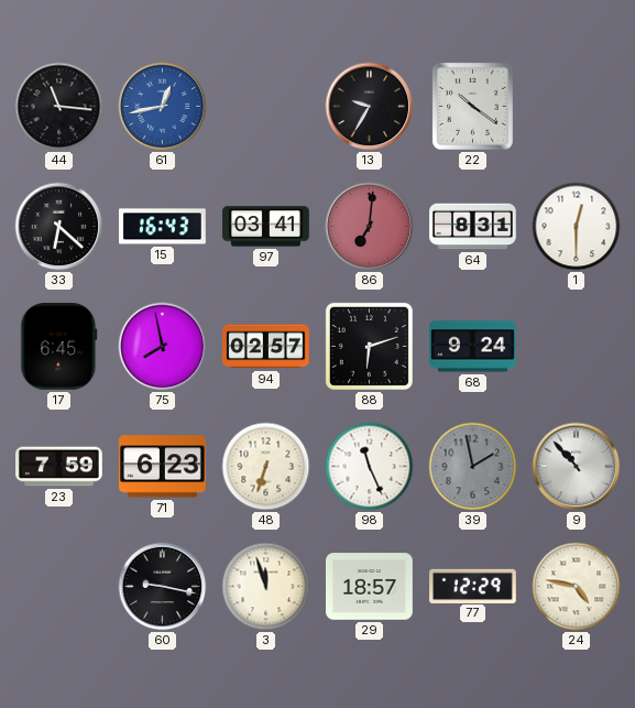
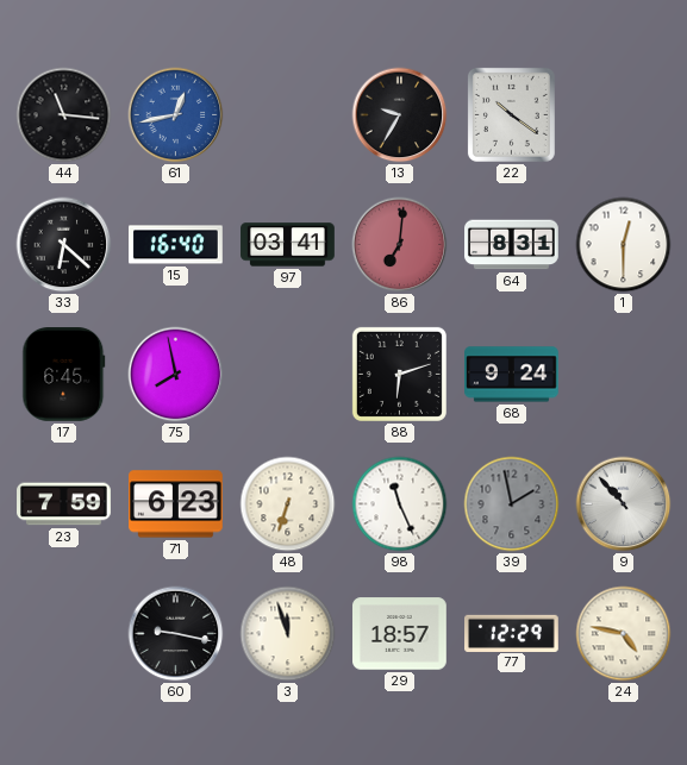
15: 16:43 -> 16:40
94: 02:57 -> none
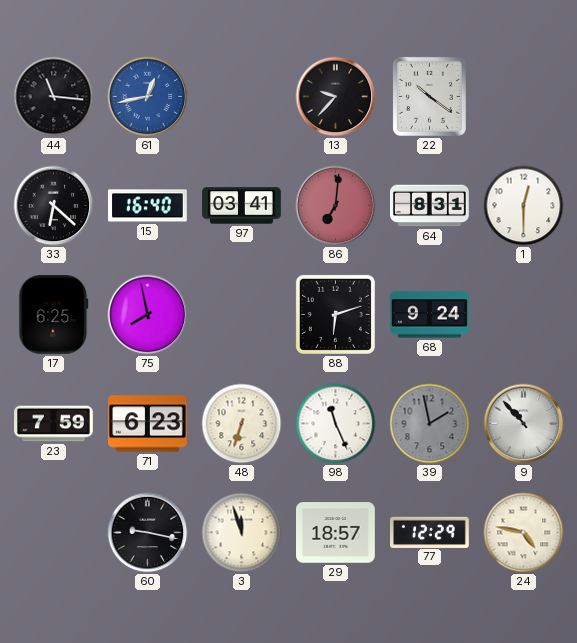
13: 9:35 -> 9:37
17: 6:45 -> 6:25
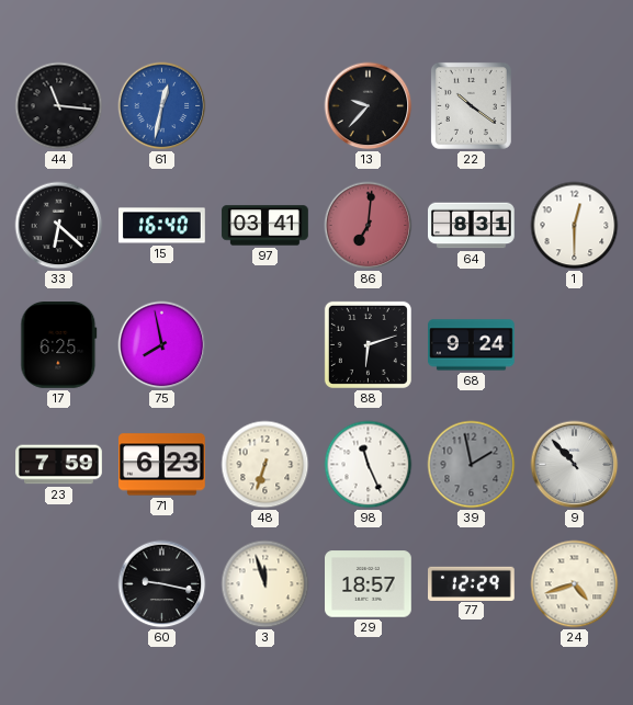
61: 12:43 -> 12:32
24: 4:47 -> 4:42
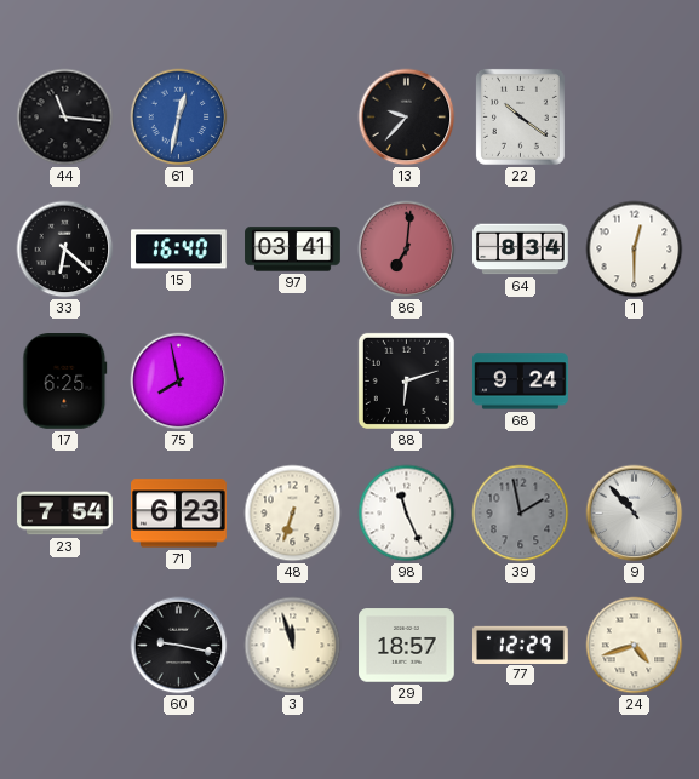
64: 8:31 -> 8:34
23: 7:59 -> 7:54
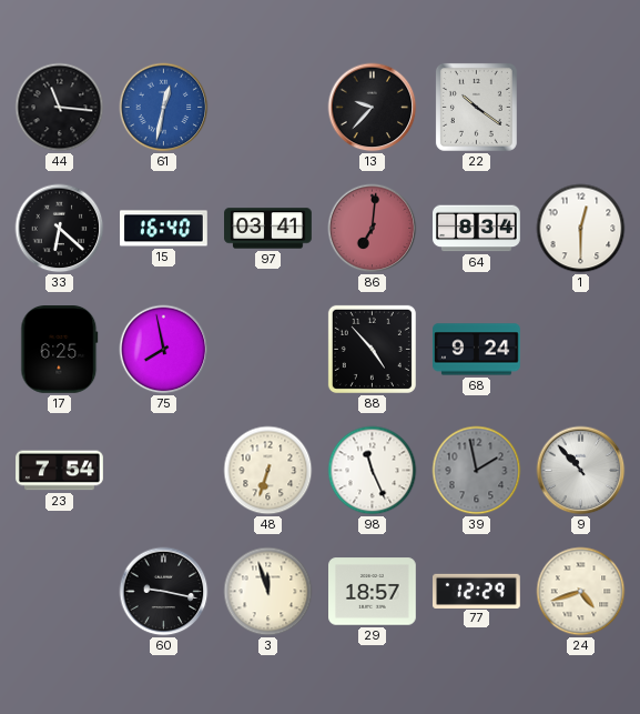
88: 6:12 -> 4:53
71: 6:23 -> none
